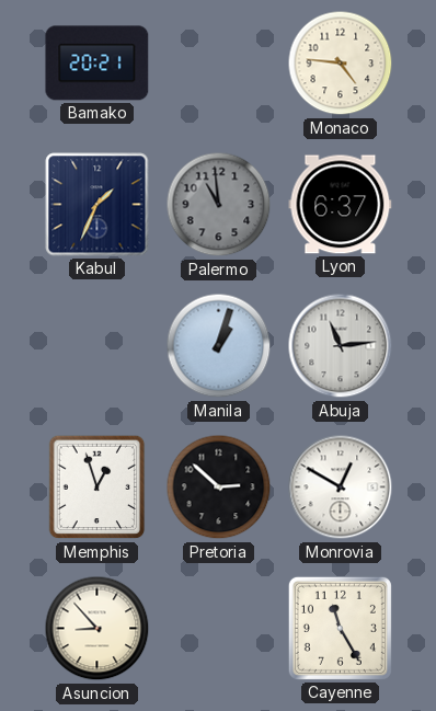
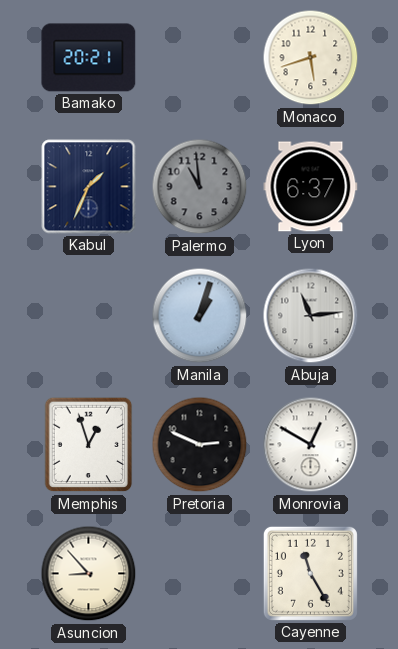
Monaco: 4:46 -> 5:42
Pretoria: 2:52 -> 2:49
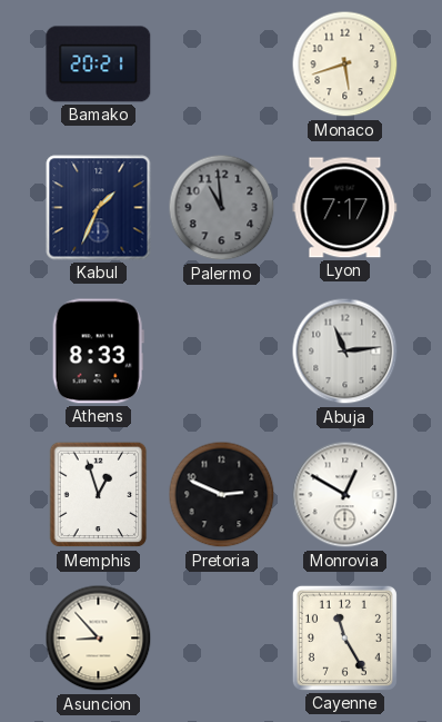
Lyon: 6:37 -> 7:17
Athens: none -> 8:33
Manila: 1:03 -> none
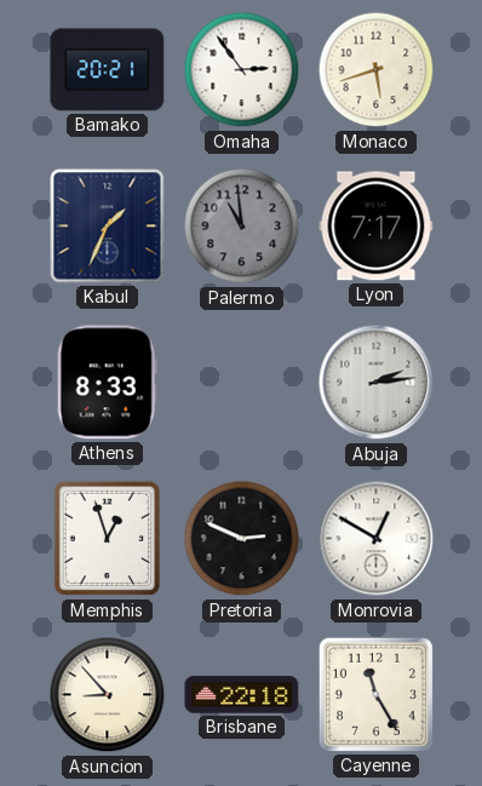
Omaha: none -> 2:54
Abuja: 11:14 -> 2:14
Brisbane: none -> 22:18
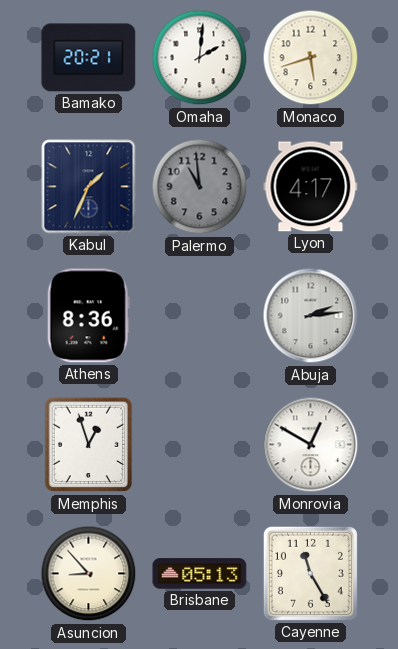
Omaha: 2:54 -> 2:01
Lyon: 7:17 -> 4:17
Athens: 8:33 -> 8:36
Pretoria: 2:49 -> none
Brisbane: 22:18 -> 05:13
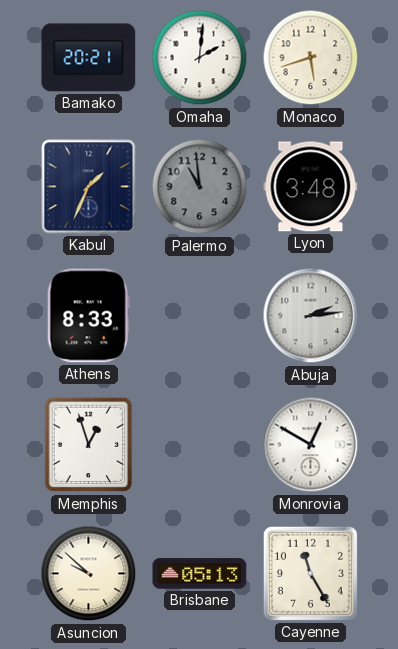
Lyon: 4:17 -> 3:48
Athens: 8:36 -> 8:33
Asuncion: 8:53 -> 9:52
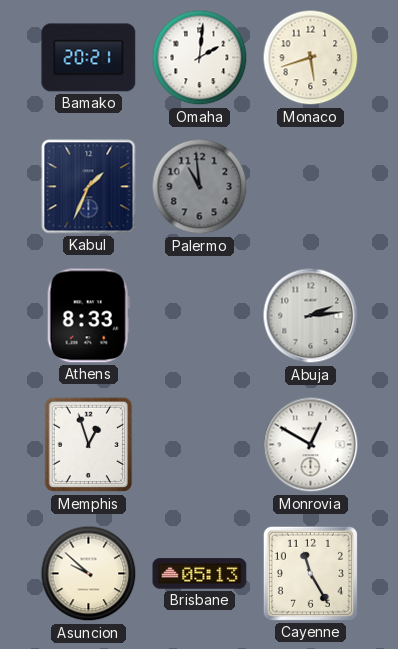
Lyon: 3:48 -> none
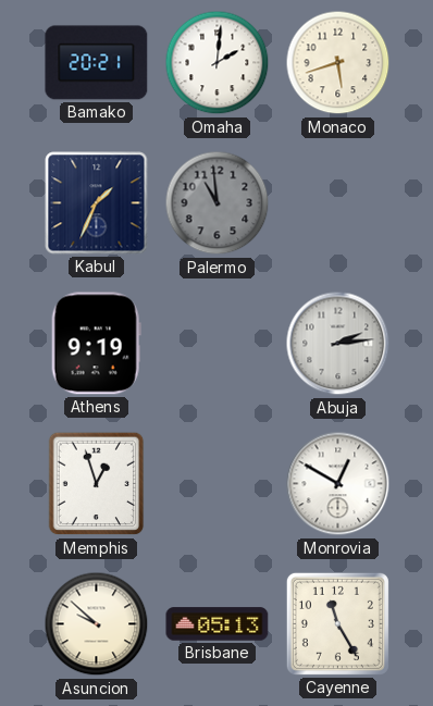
Athens: 8:33 -> 9:19
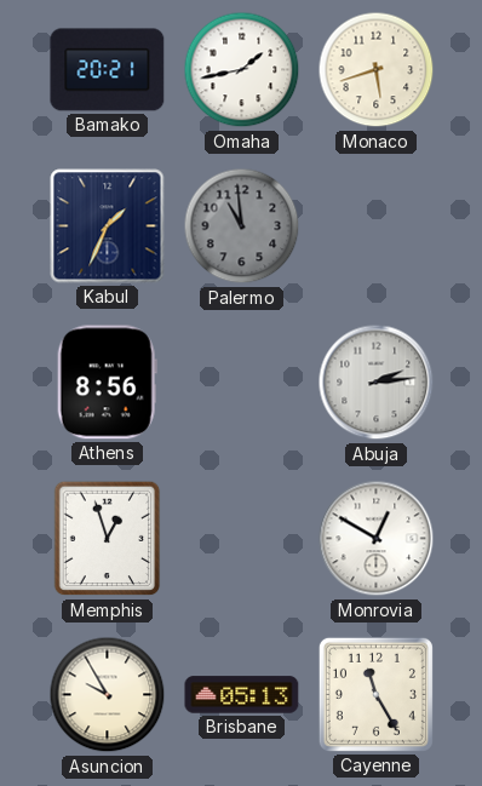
Omaha: 2:01 -> 1:43
Athens: 9:19 -> 8:56
Asuncion: 9:52 -> 9:55
